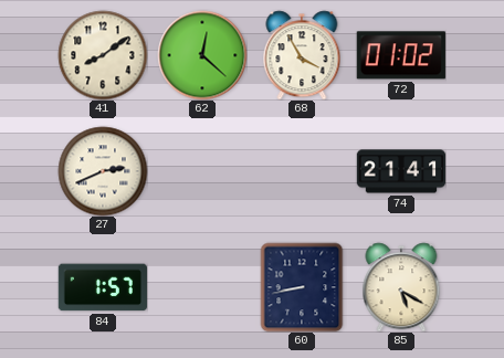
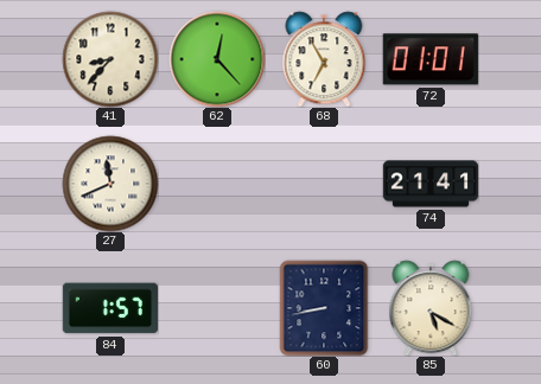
41: 8:09 -> 8:37
62: 12:22 -> 12:23
68: 3:55 -> 6:55
72: 01:02 -> 01:01
27: 2:41 -> 11:41
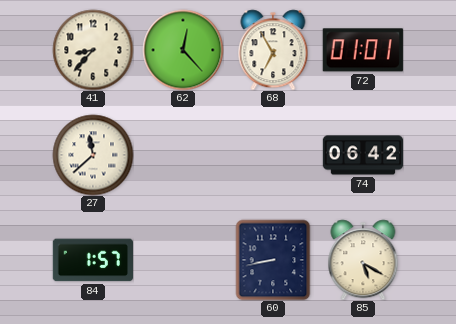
27: 11:41 -> 11:38
74: 21:41 -> 06:42
